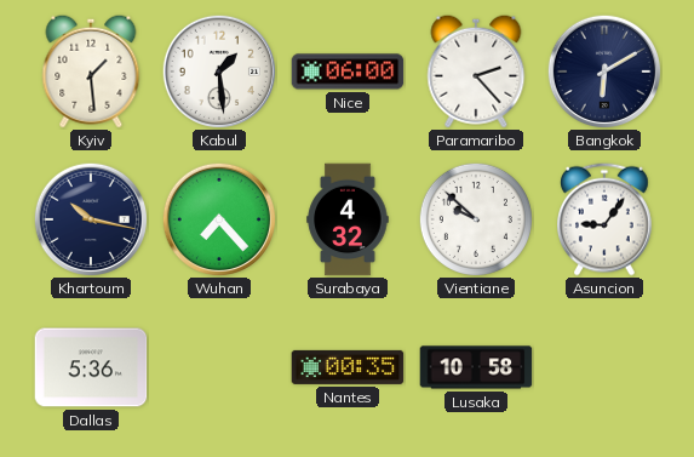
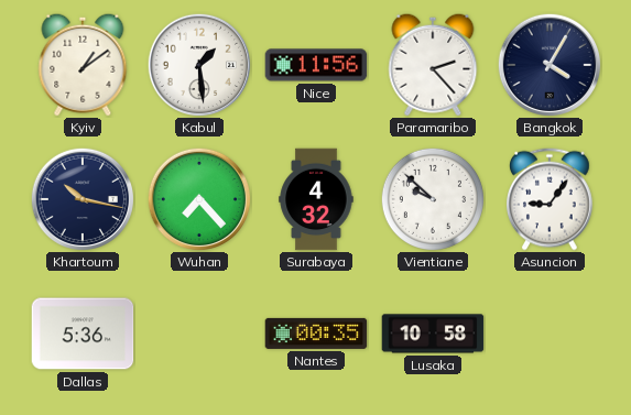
Kyiv: 1:29 -> 1:09
Nice: 06:00 -> 11:56
Bangkok: 6:10 -> 4:05
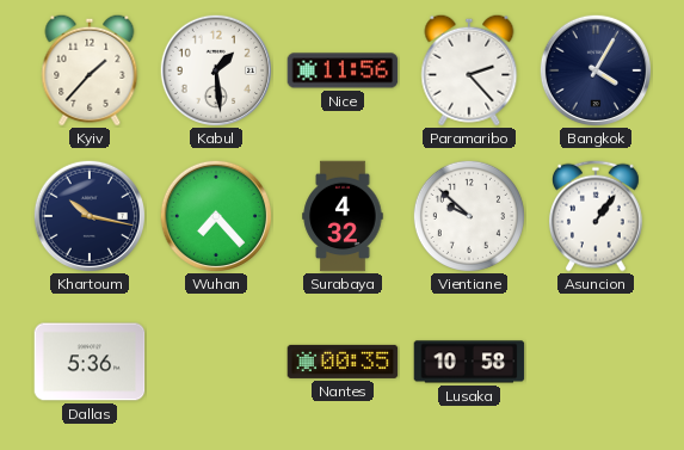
Kyiv: 1:09 -> 1:37
Asuncion: 9:06 -> 1:06
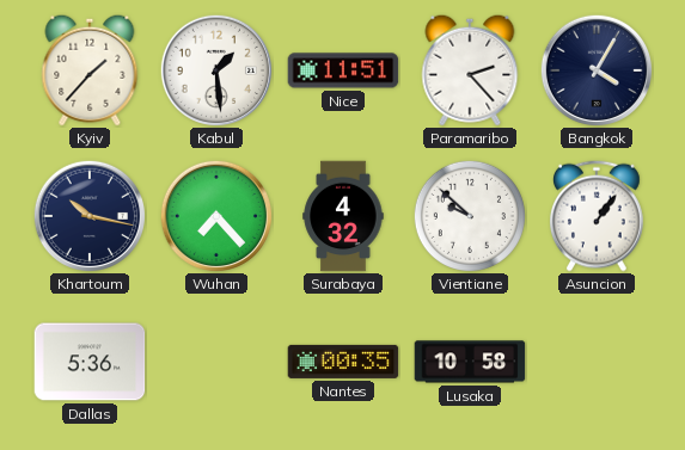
Nice: 11:56 -> 11:51
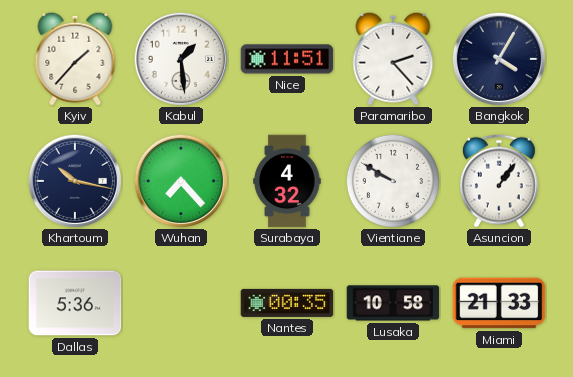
Vientiane: 9:52 -> 9:50
Miami: none -> 21:33
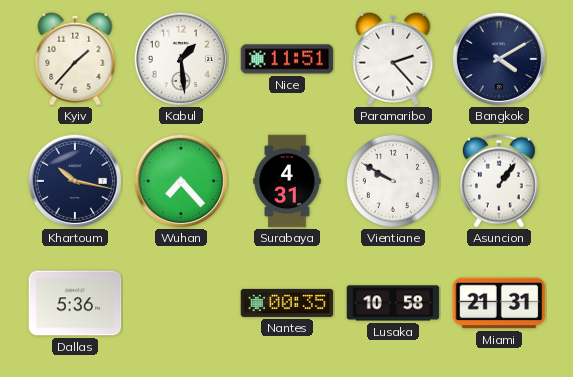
Bangkok: 4:05 -> 4:10
Surabaya: 4:32 -> 4:31
Miami: 21:33 -> 21:31
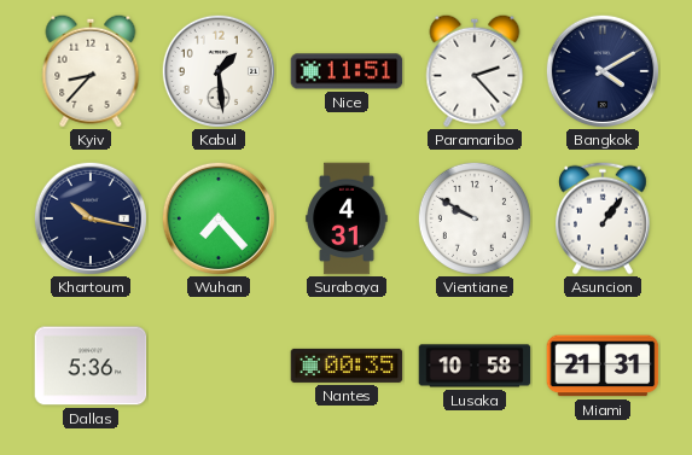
Kyiv: 1:37 -> 8:37
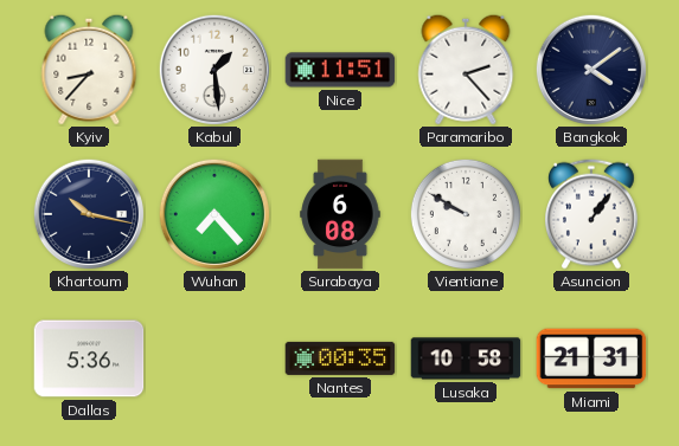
Bangkok: 4:10 -> 4:09
Surabaya: 4:31 -> 6:08
